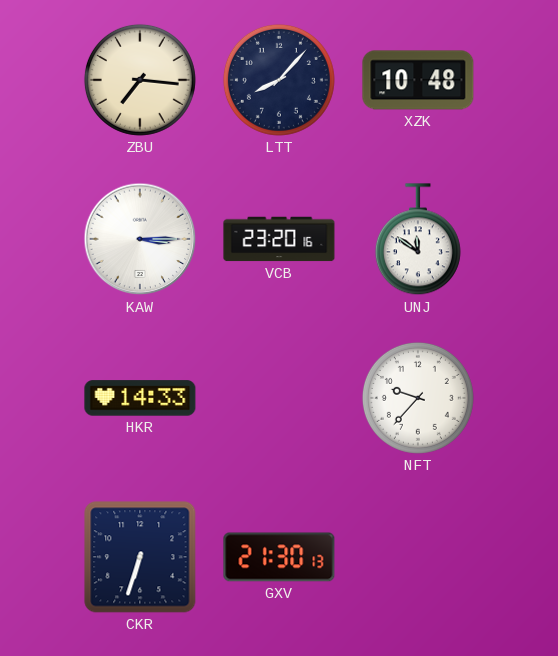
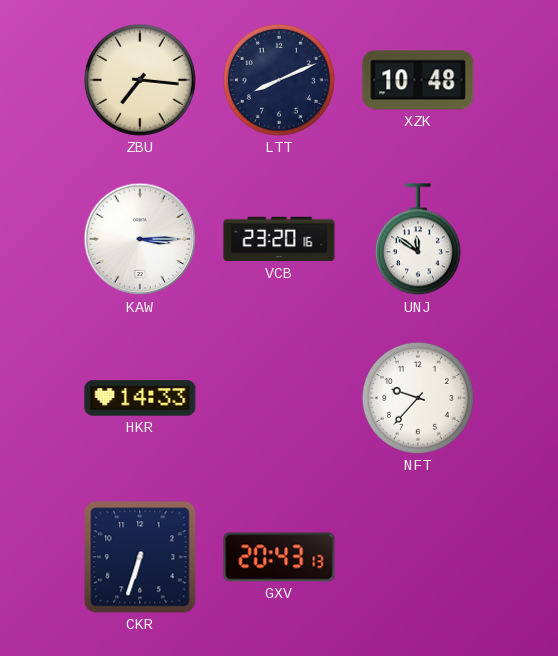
LTT: 8:07 -> 8:11
GXV: 21:30 -> 20:43
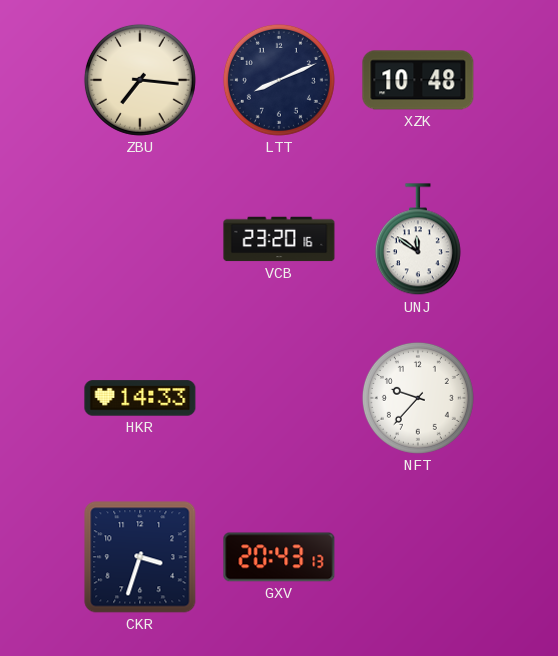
KAW: 3:15 -> none
CKR: 6:33 -> 3:33
